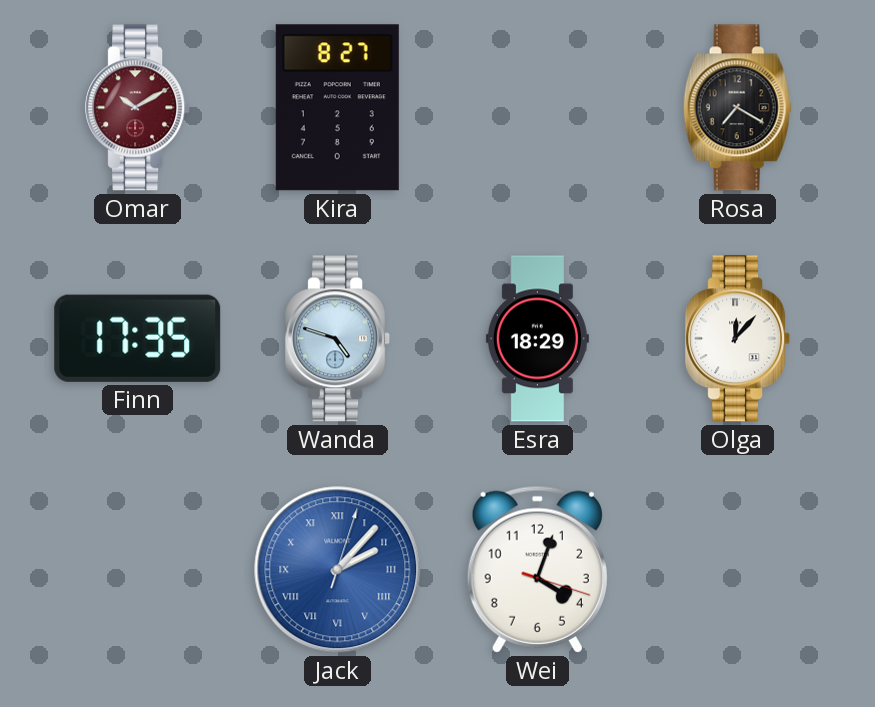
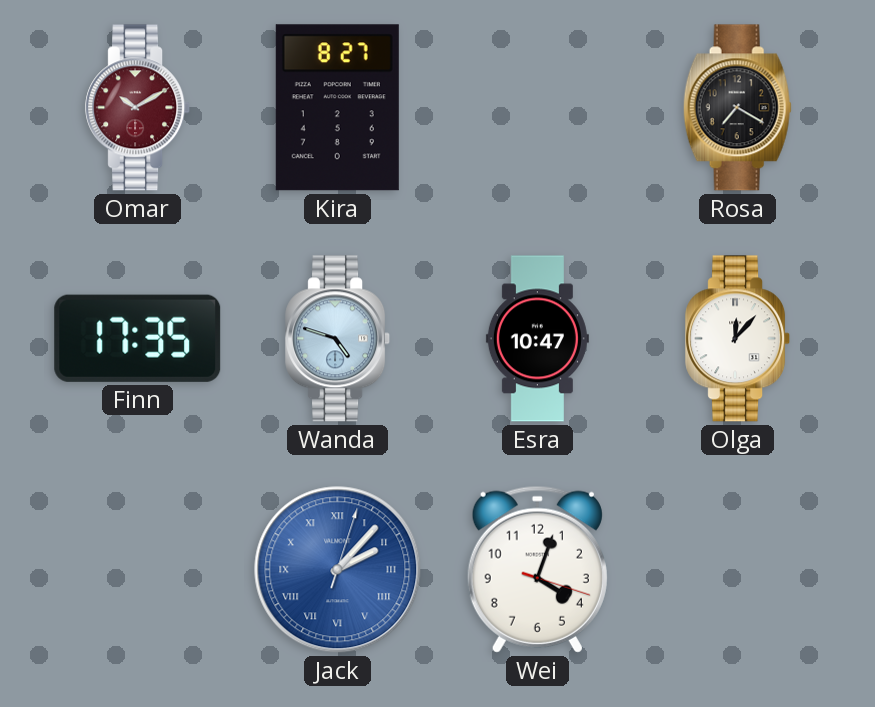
Esra: 18:29 -> 10:47
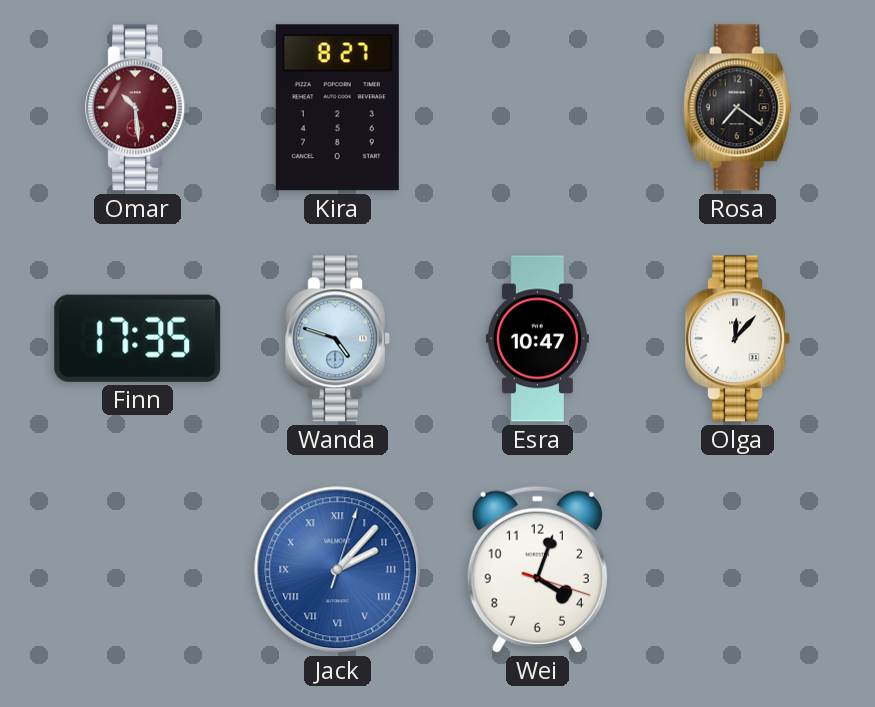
Omar: 10:10 -> 10:29
Rosa: 7:20 -> 7:21
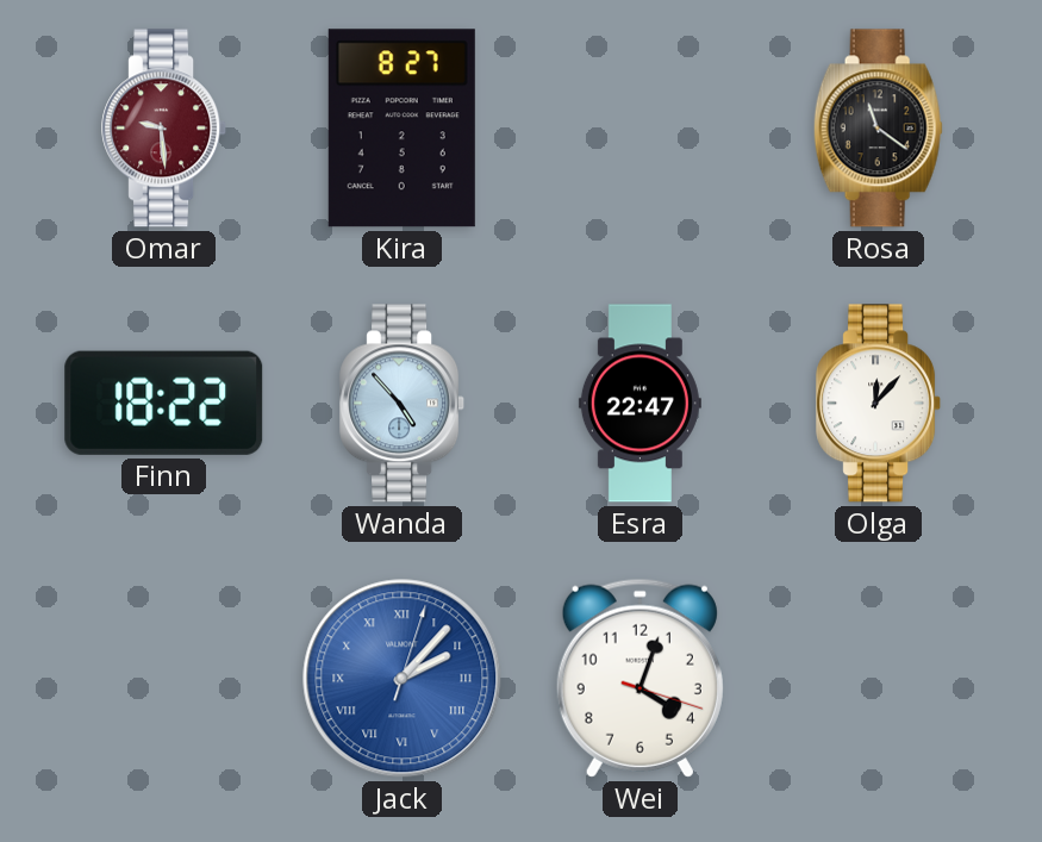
Omar: 10:29 -> 9:29
Rosa: 7:21 -> 11:21
Finn: 17:35 -> 18:22
Wanda: 4:48 -> 4:53
Esra: 10:47 -> 22:47
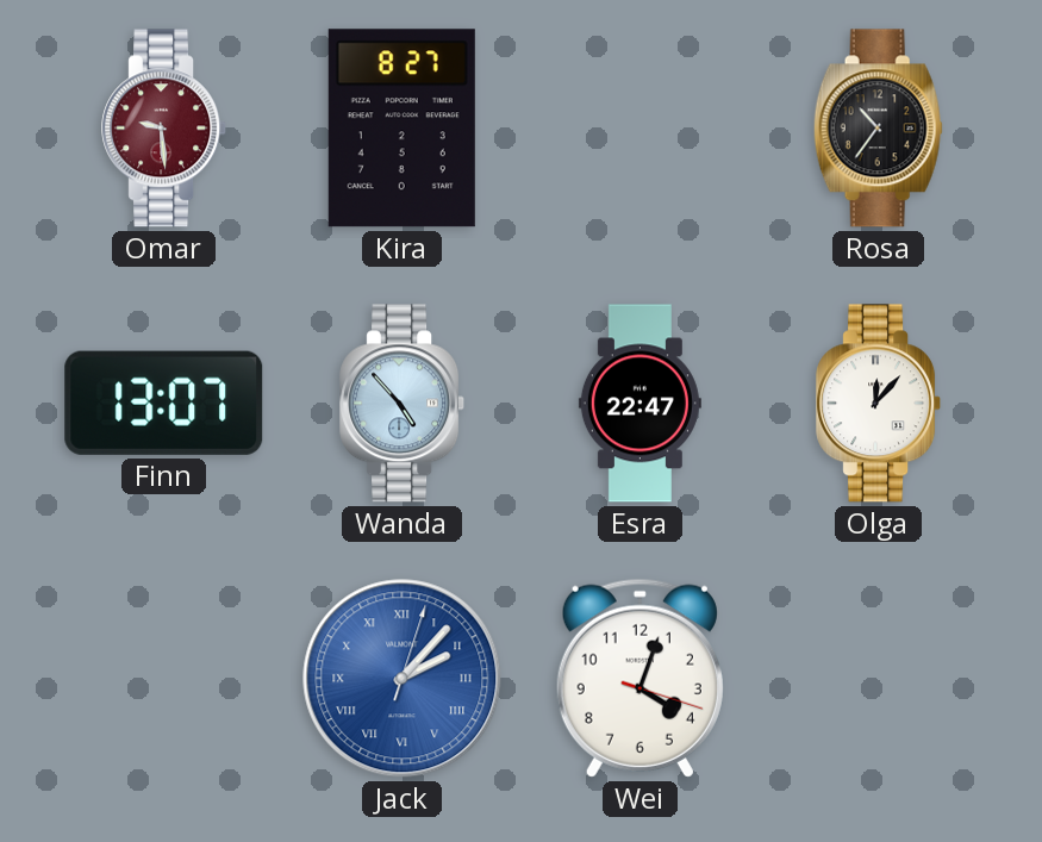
Rosa: 11:21 -> 10:36
Finn: 18:22 -> 13:07
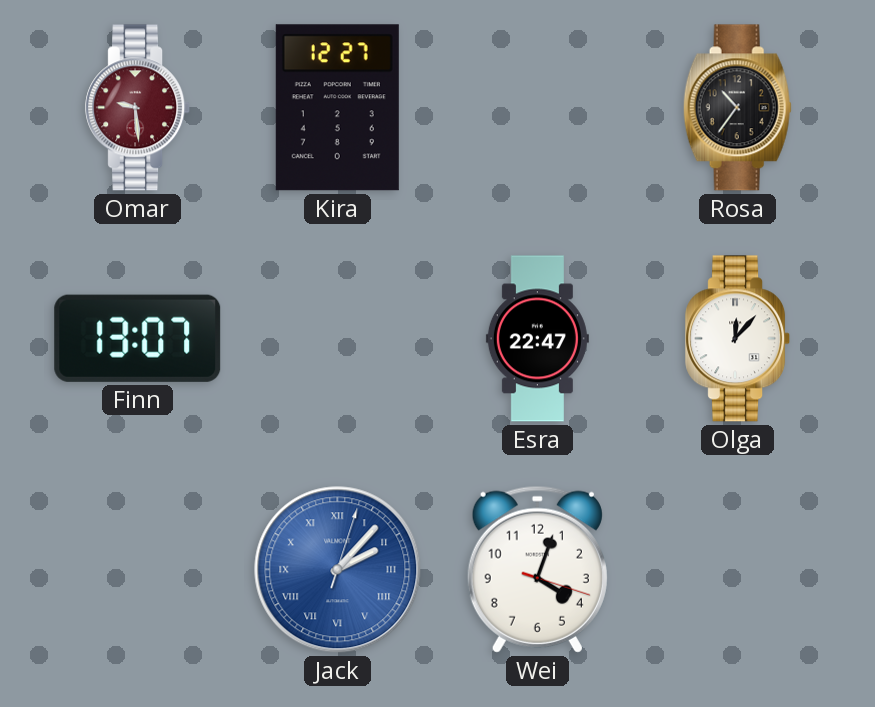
Kira: 8:27 -> 12:27
Wanda: 4:53 -> none
